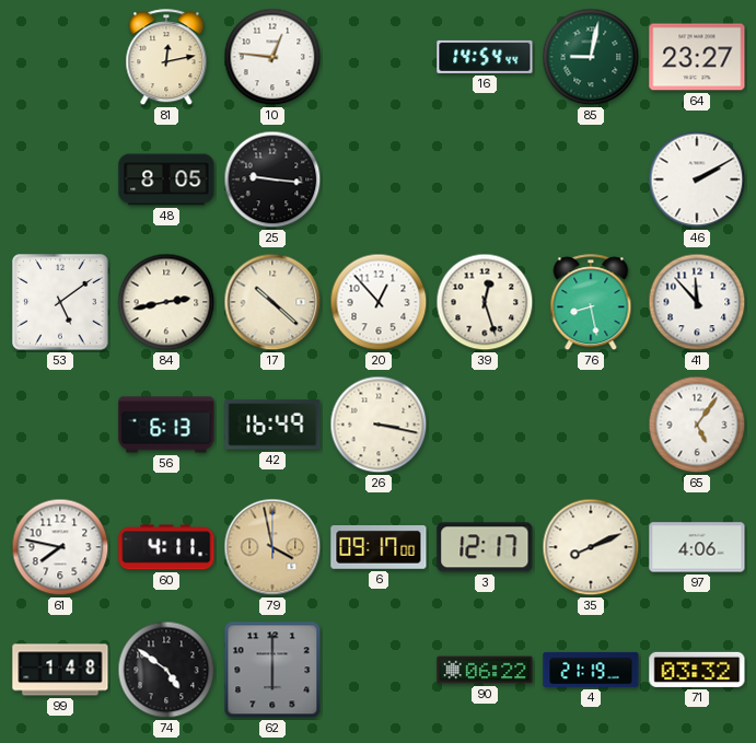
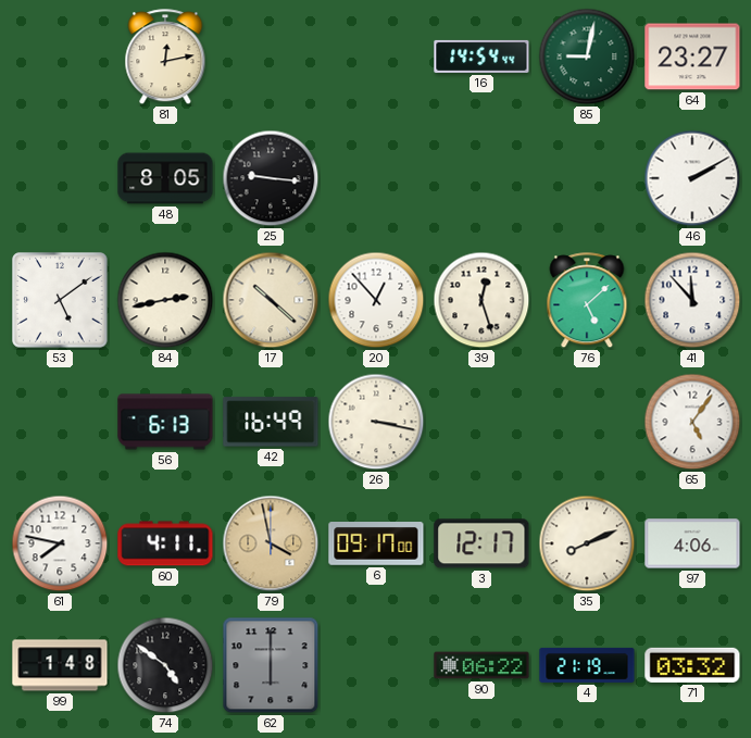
10: 12:46 -> none
76: 8:28 -> 5:08
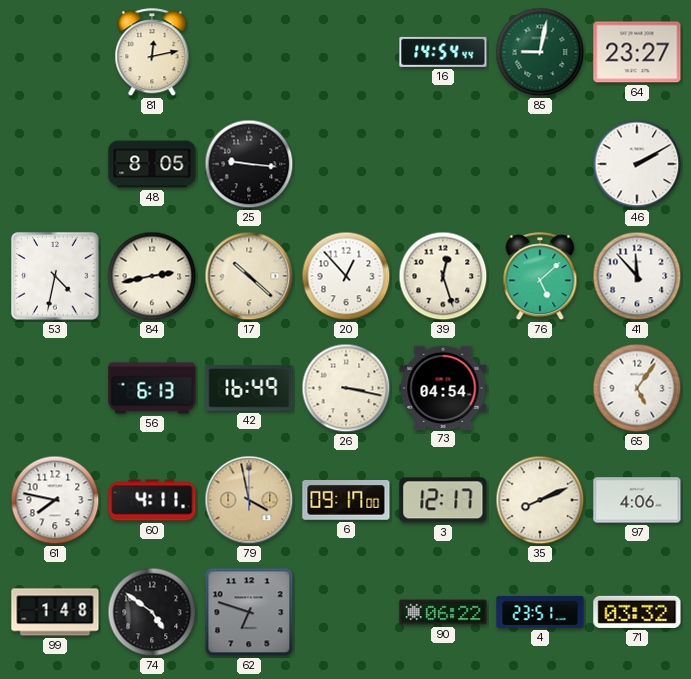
53: 5:09 -> 4:32
73: none -> 04:54
62: 6:00 -> 6:48
4: 21:19 -> 23:51
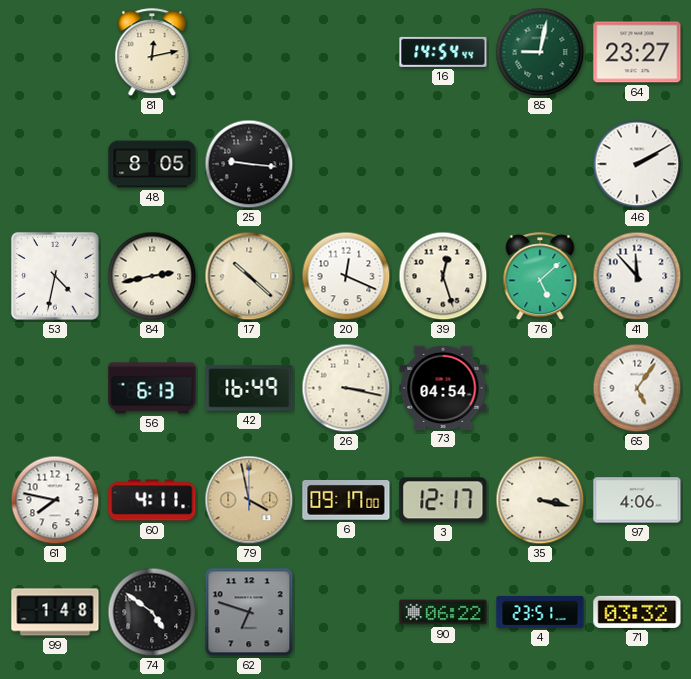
20: 12:53 -> 12:19
35: 8:11 -> 3:17
